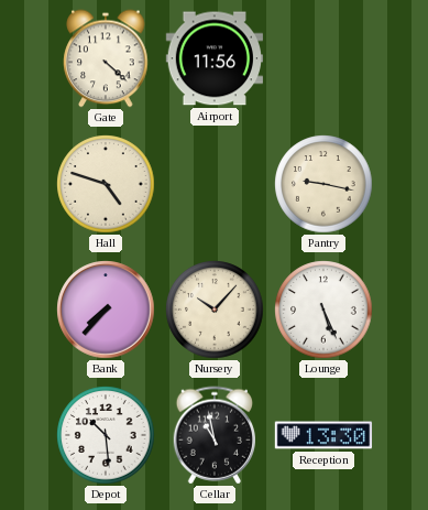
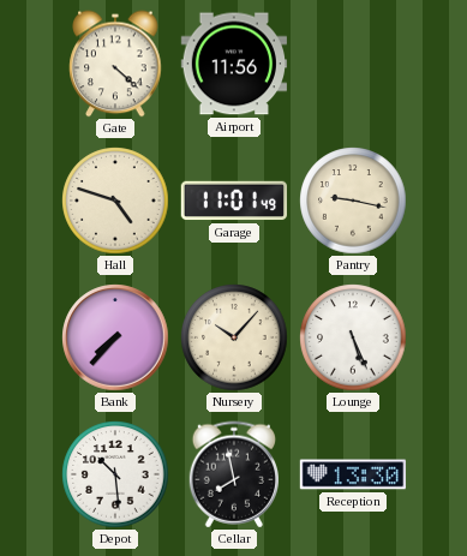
Garage: none -> 11:01
Cellar: 10:58 -> 7:58
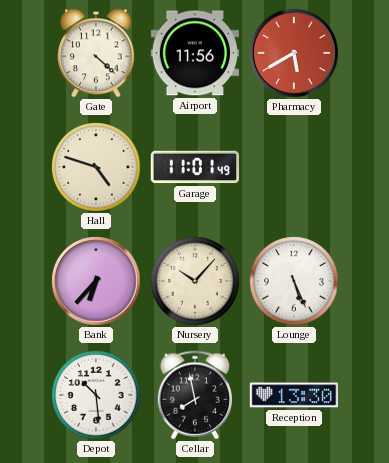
Pharmacy: none -> 5:40
Pantry: 9:17 -> none
Bank: 7:37 -> 6:37
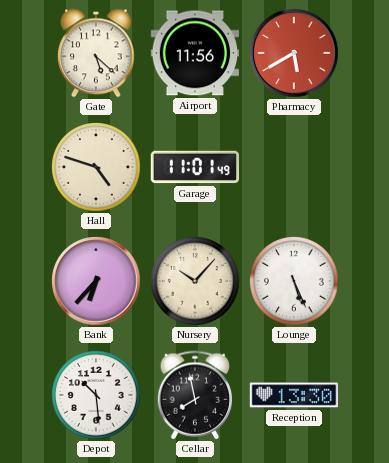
Gate: 4:22 -> 5:22
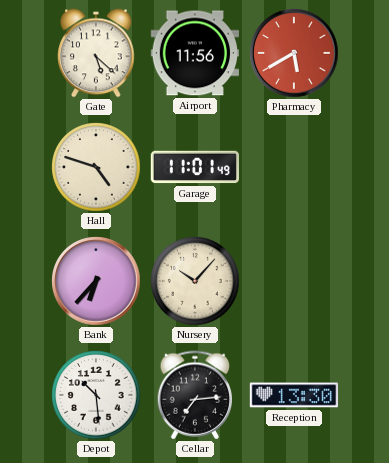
Lounge: 5:26 -> none
Cellar: 7:58 -> 7:14
